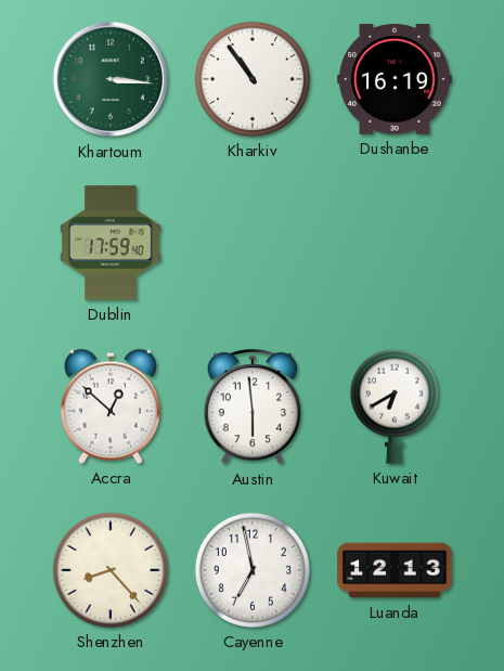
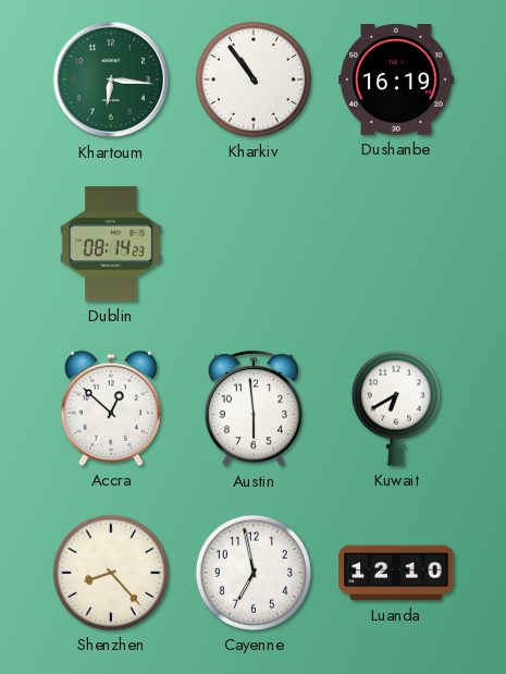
Khartoum: 3:16 -> 6:16
Dublin: 17:59 -> 08:14
Luanda: 12:13 -> 12:10
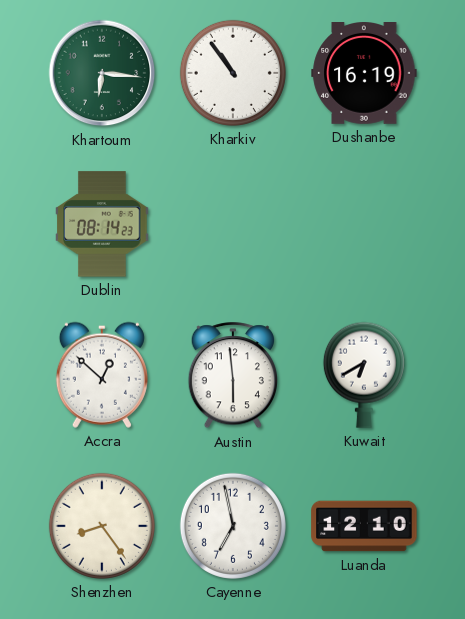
Shenzhen: 8:23 -> 8:24
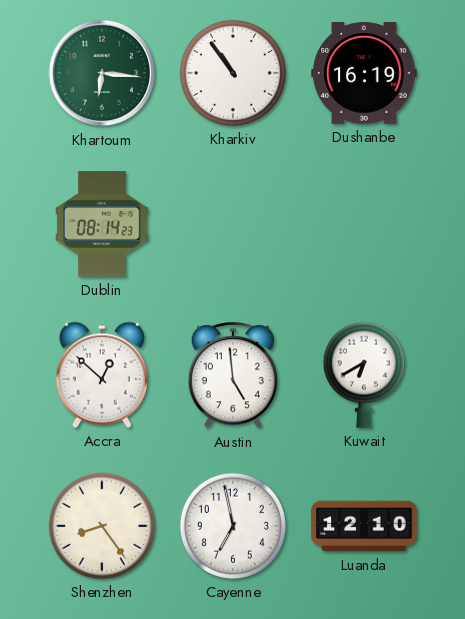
Austin: 5:59 -> 4:59
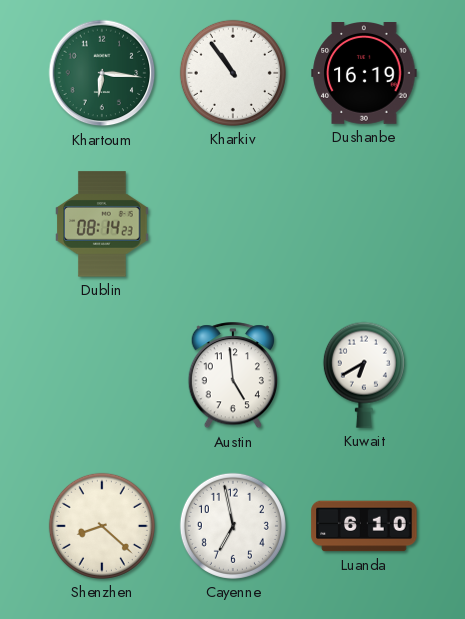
Accra: 12:52 -> none
Shenzhen: 8:24 -> 8:22
Luanda: 12:10 -> 6:10
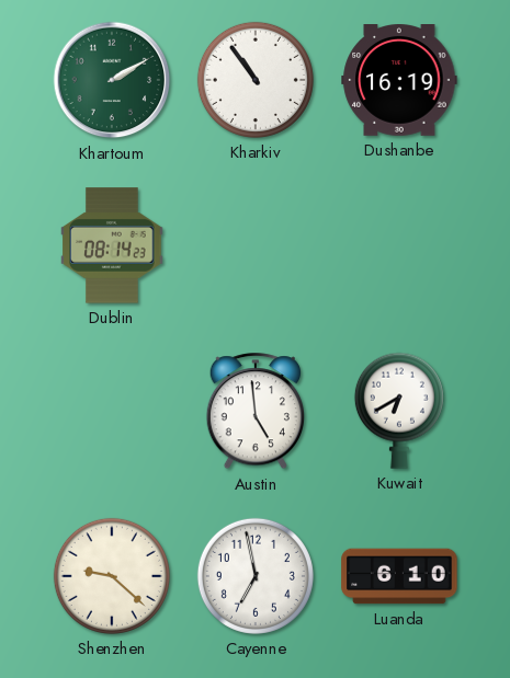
Khartoum: 6:16 -> 2:10
Shenzhen: 8:22 -> 9:22
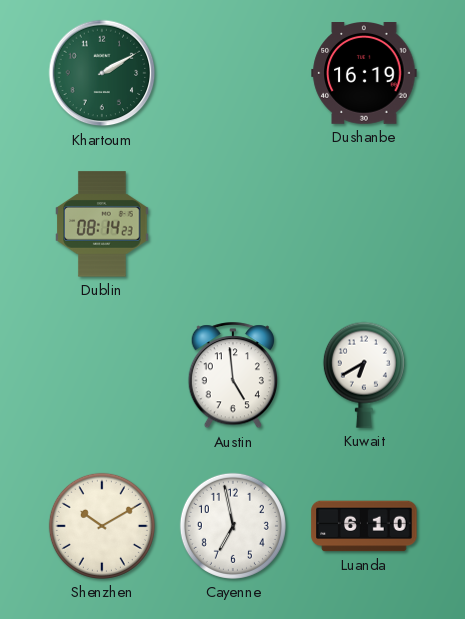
Kharkiv: 10:54 -> none
Shenzhen: 9:22 -> 10:10
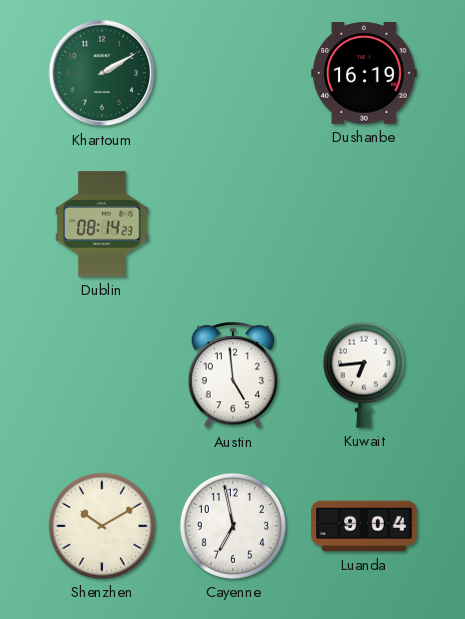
Kuwait: 6:40 -> 6:44
Luanda: 6:10 -> 9:04
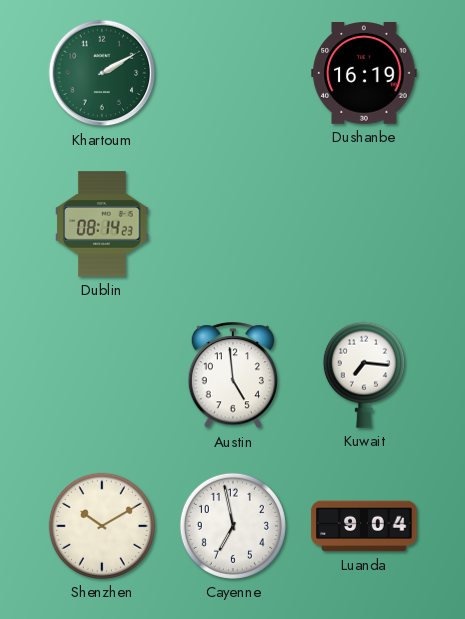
Kuwait: 6:44 -> 7:16
